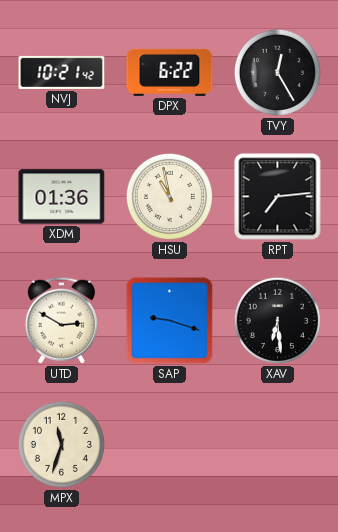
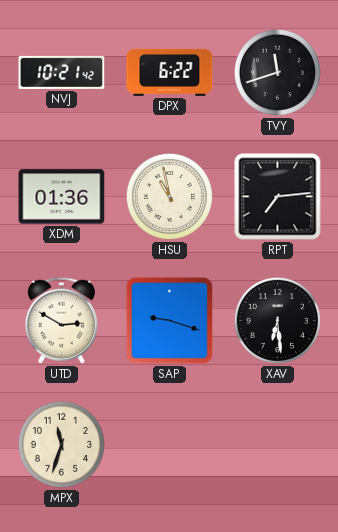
TVY: 12:25 -> 11:42
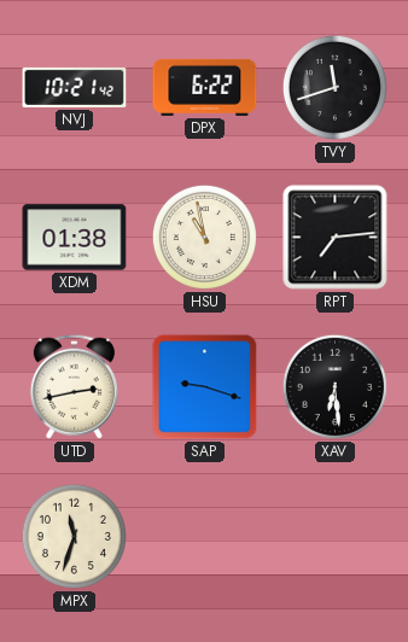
XDM: 01:36 -> 01:38
UTD: 2:50 -> 2:43
